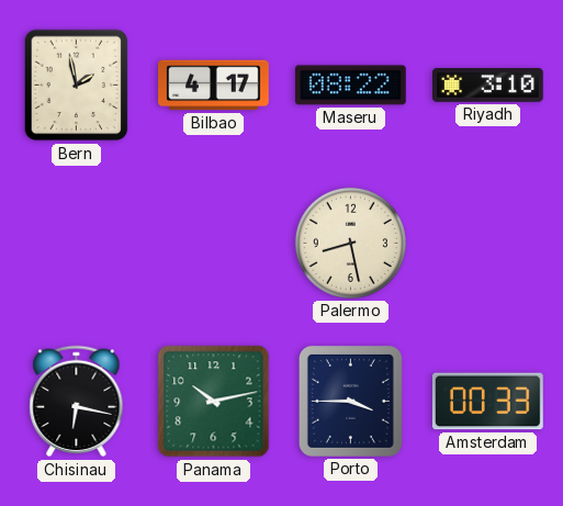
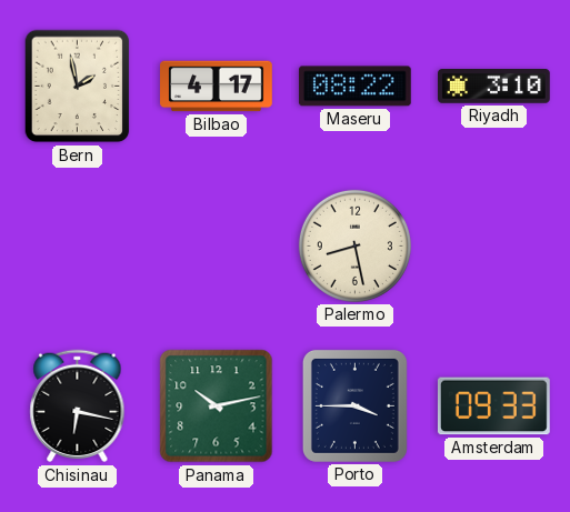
Amsterdam: 00:33 -> 09:33
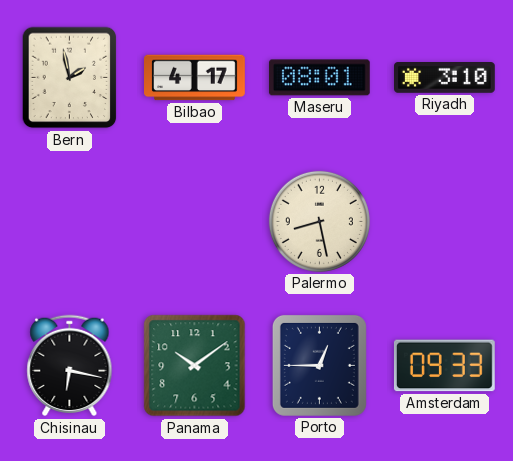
Maseru: 08:22 -> 08:01
Panama: 10:13 -> 10:09
Porto: 3:45 -> 12:45
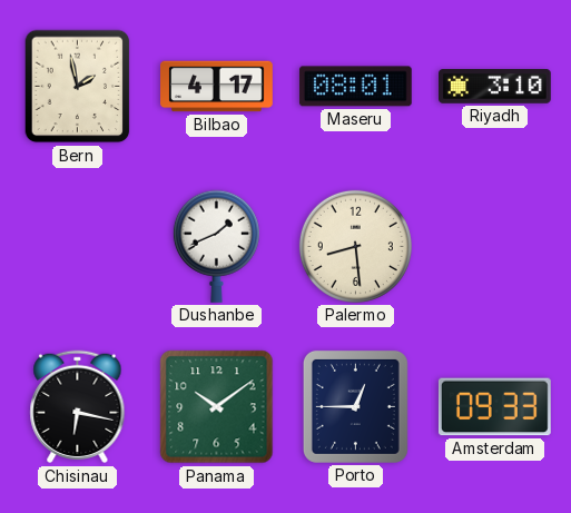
Dushanbe: none -> 1:41
Palermo: 8:28 -> 8:29
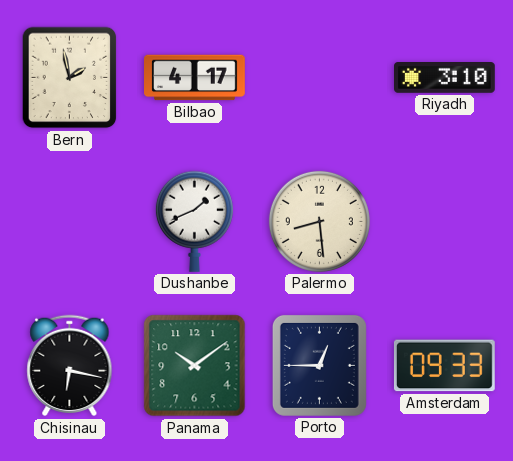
Maseru: 08:01 -> none
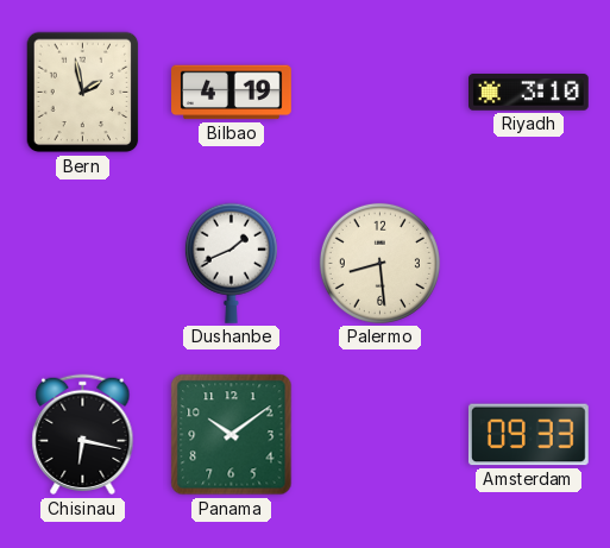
Bilbao: 4:17 -> 4:19
Porto: 12:45 -> none
